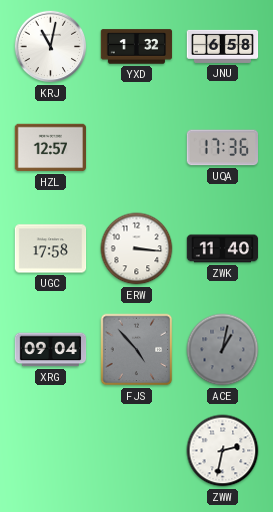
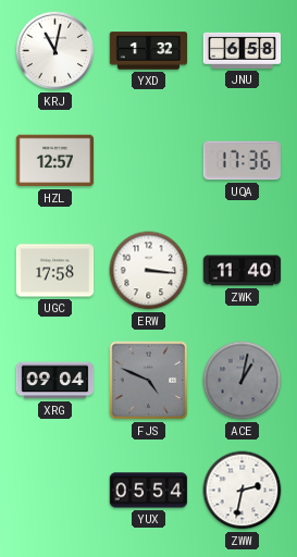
FJS: 4:53 -> 4:49
YUX: none -> 05:54
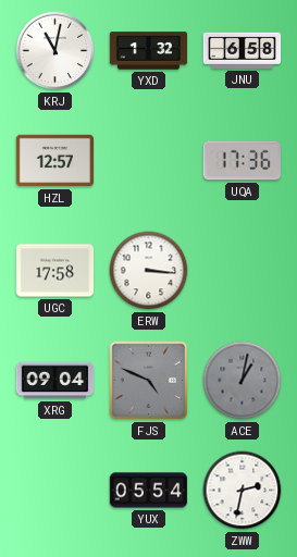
ZWK: 11:40 -> none
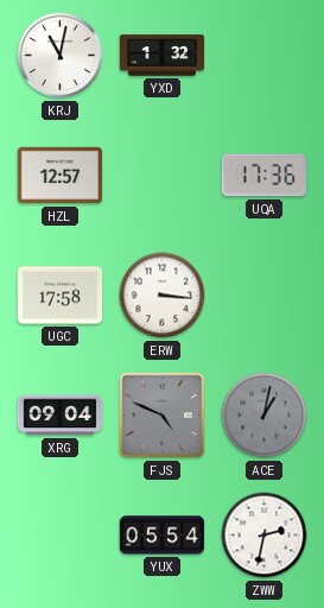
JNU: 6:58 -> none
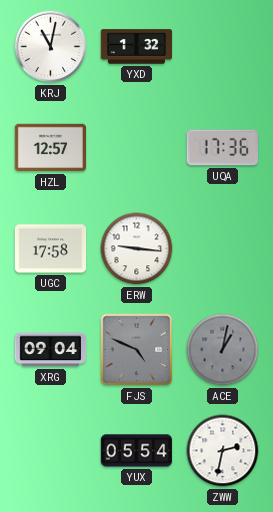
ERW: 3:16 -> 9:16
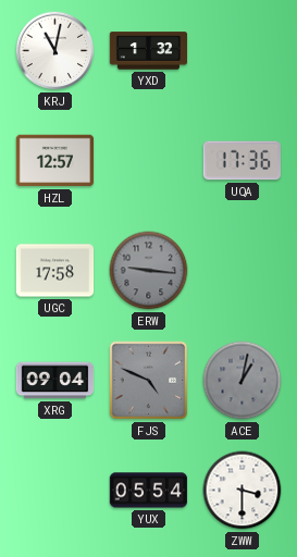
ERW dial: white -> grey
ZWW: 2:32 -> 3:30
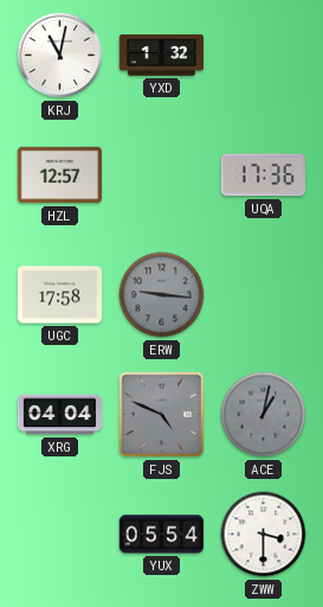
XRG: 09:04 -> 04:04
